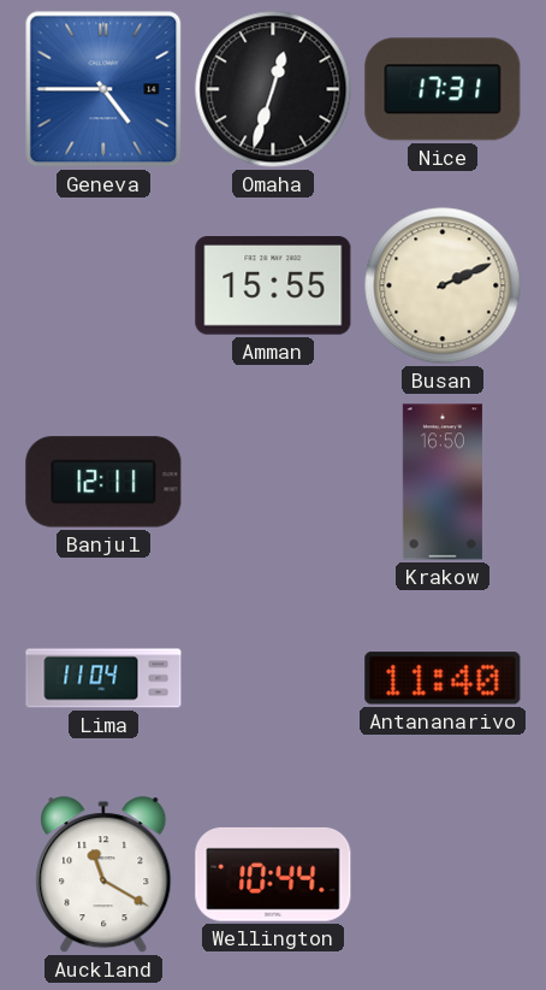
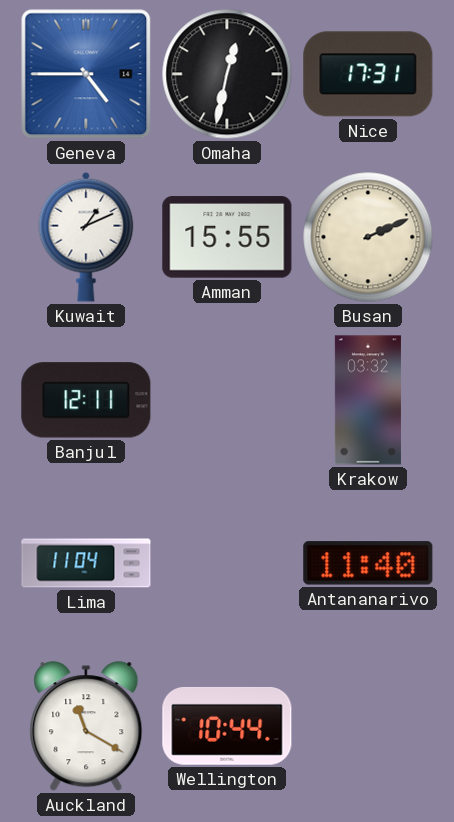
Omaha: 12:33 -> 12:32
Kuwait: none -> 1:11
Krakow: 16:50 -> 03:32
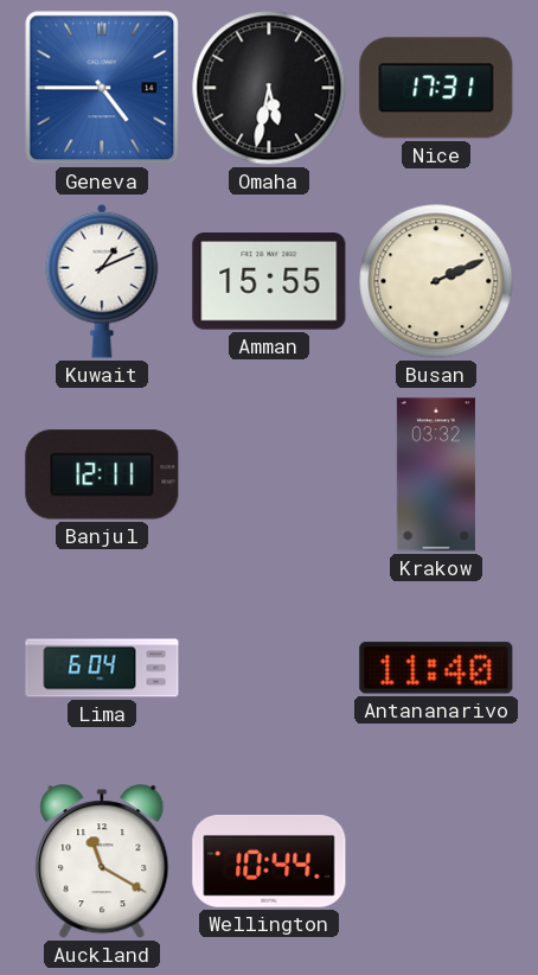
Omaha: 12:32 -> 5:32
Lima: 11:04 -> 6:04
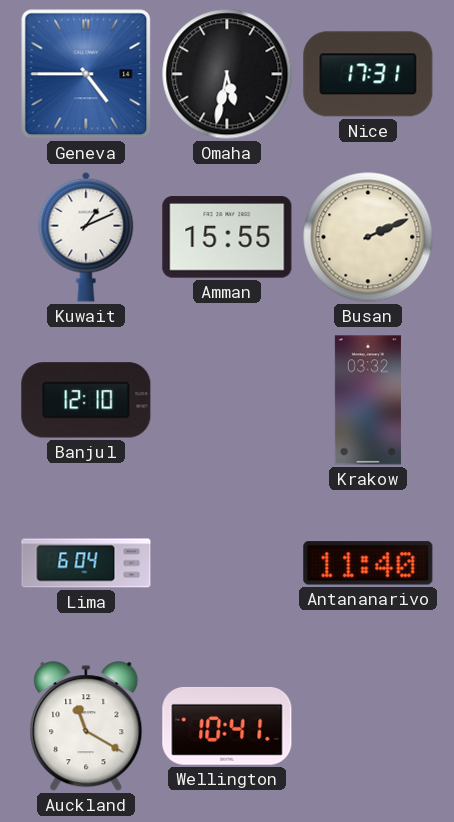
Banjul: 12:11 -> 12:10
Wellington: 10:44 -> 10:41
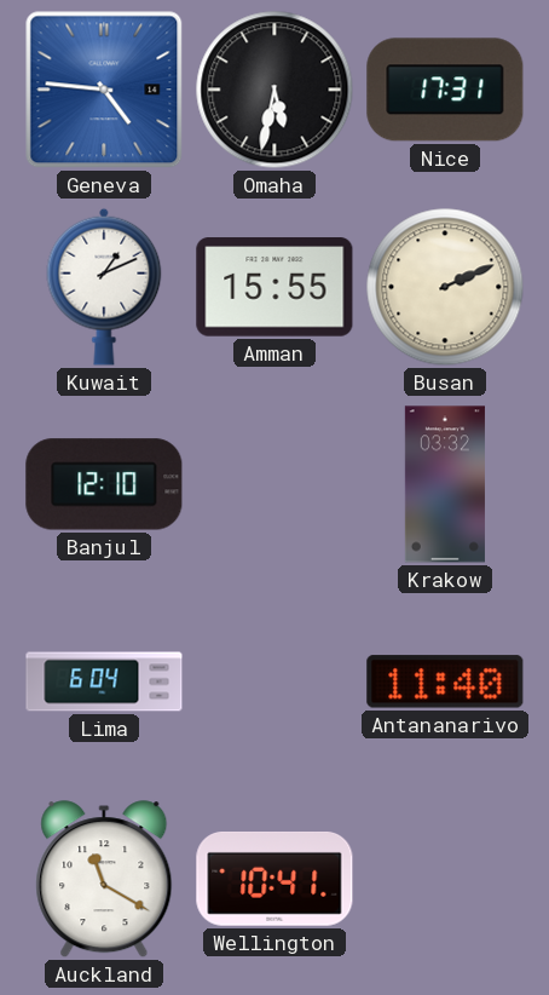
Geneva: 4:45 -> 4:46
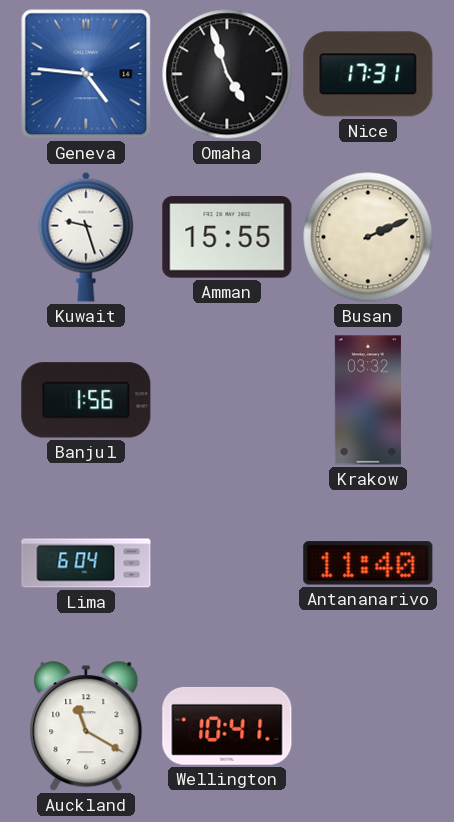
Omaha: 5:32 -> 4:57
Kuwait: 1:11 -> 9:27
Banjul: 12:10 -> 1:56
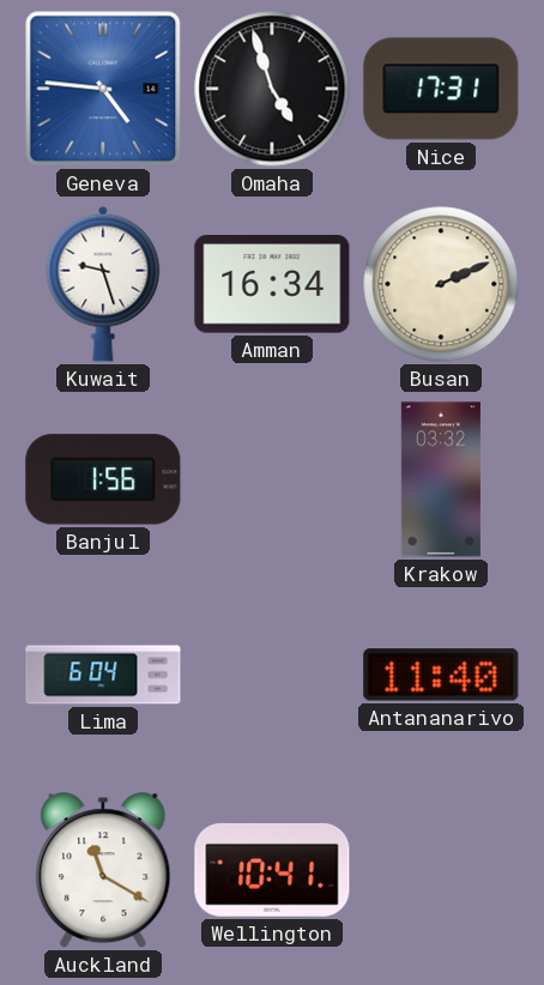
Amman: 15:55 -> 16:34
